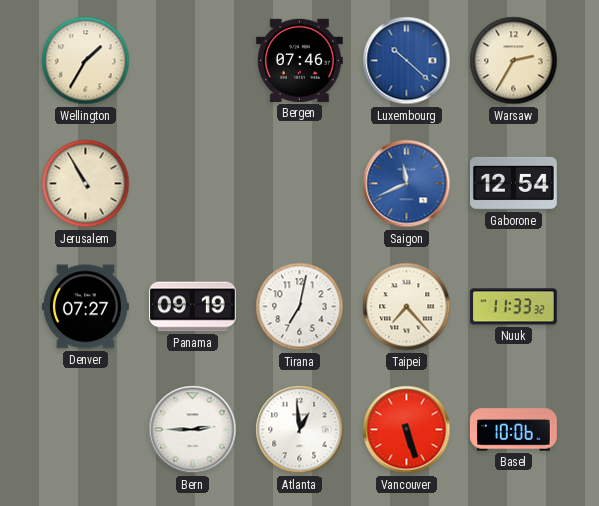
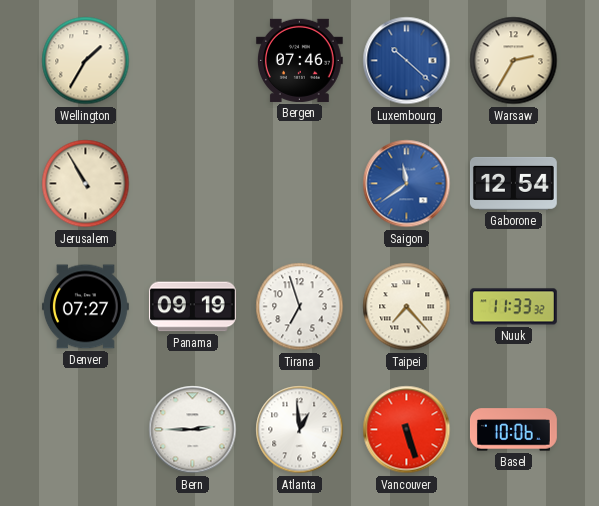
Saigon: 11:41 -> 11:39
Tirana: 7:02 -> 6:57
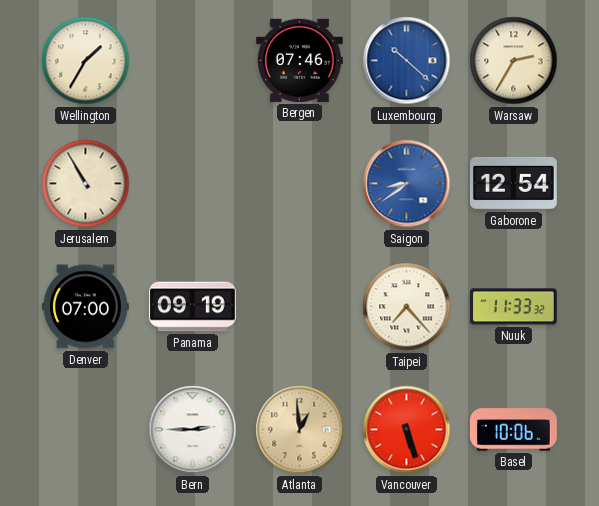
Saigon: 11:39 -> 8:39
Denver: 07:27 -> 07:00
Tirana: 6:57 -> none
Atlanta dial: white -> champagne
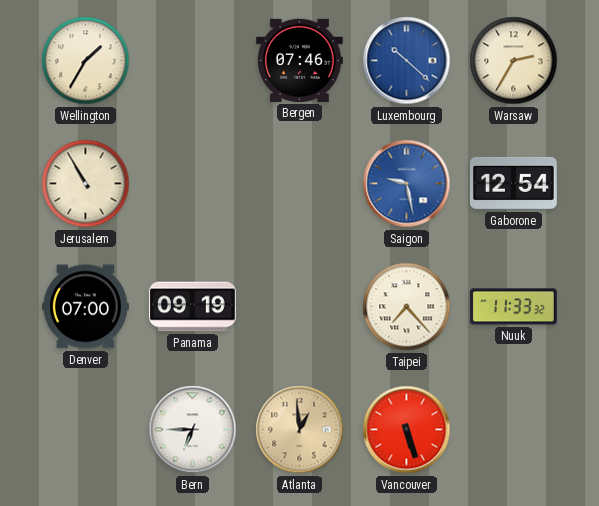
Saigon: 8:39 -> 9:28
Bern: 2:45 -> 6:45
Basel: 10:06 -> none
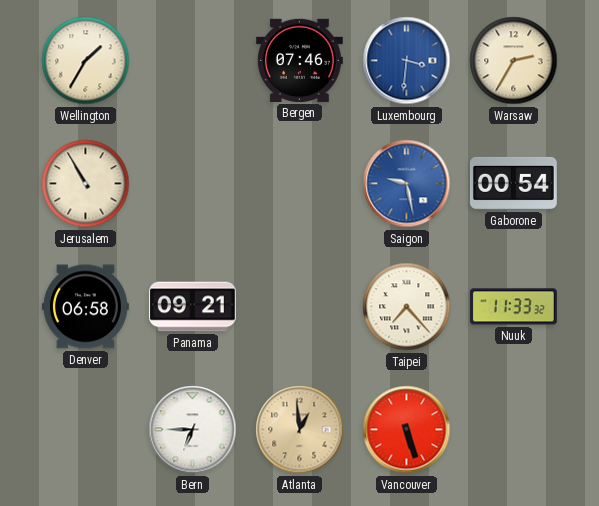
Luxembourg: 10:22 -> 3:31
Gaborone: 12:54 -> 00:54
Denver: 07:00 -> 06:58
Panama: 09:19 -> 09:21
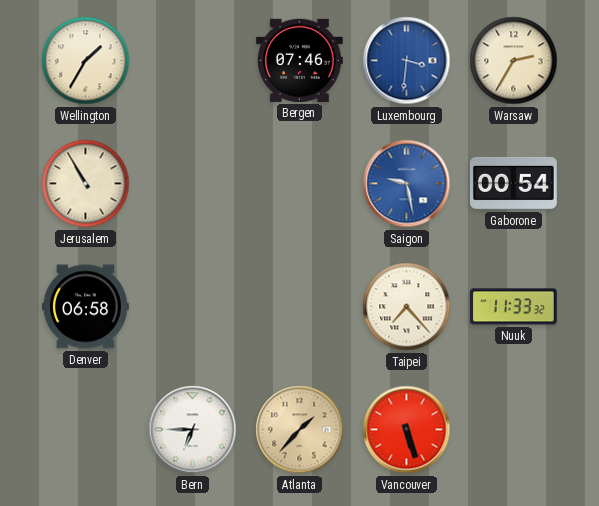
Panama: 09:21 -> none
Atlanta: 12:59 -> 1:37
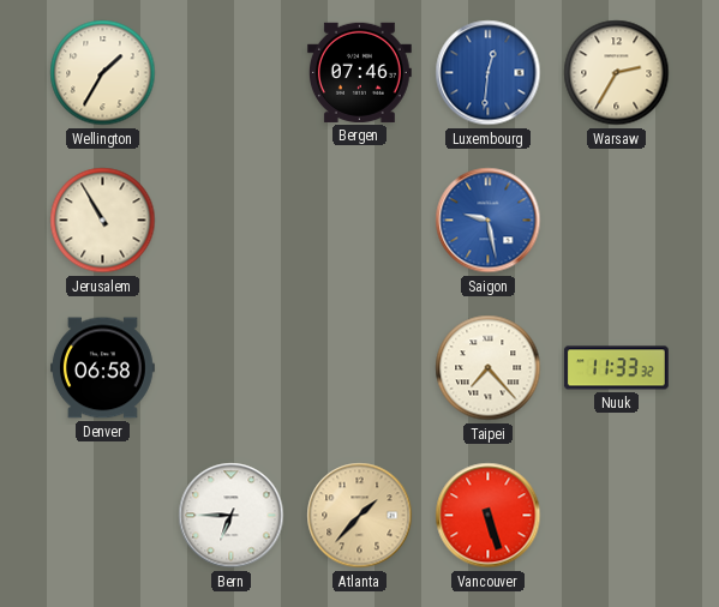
Luxembourg: 3:31 -> 12:31
Gaborone: 00:54 -> none
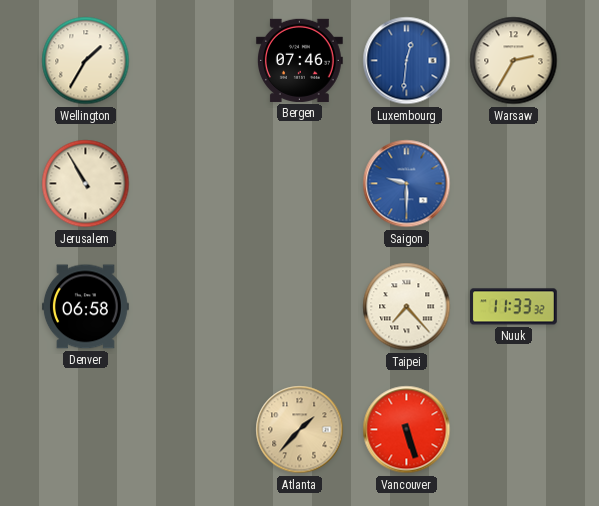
Saigon: 9:28 -> 9:30
Bern: 6:45 -> none
